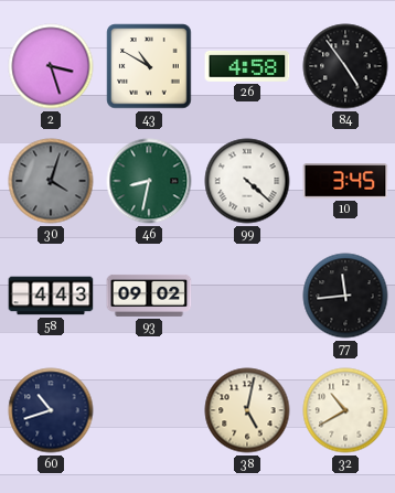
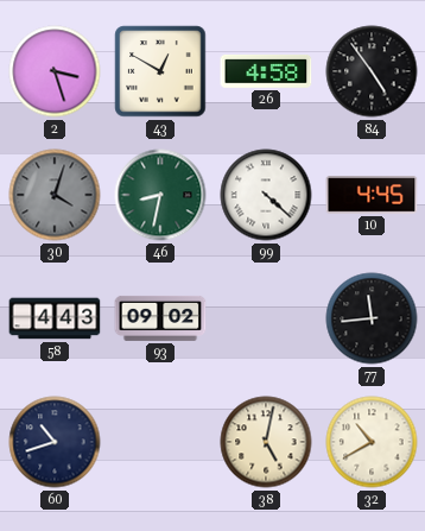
43: 10:50 -> 12:50
10: 3:45 -> 4:45
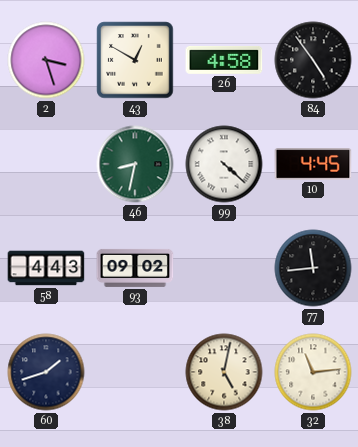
30: 4:03 -> none
60: 10:42 -> 1:42
32: 10:40 -> 11:14
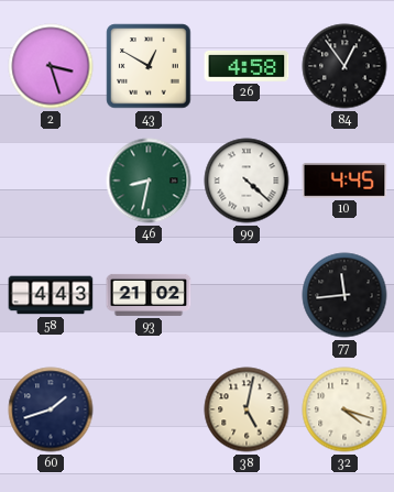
84: 4:54 -> 12:54
93: 09:02 -> 21:02
32: 11:14 -> 4:18
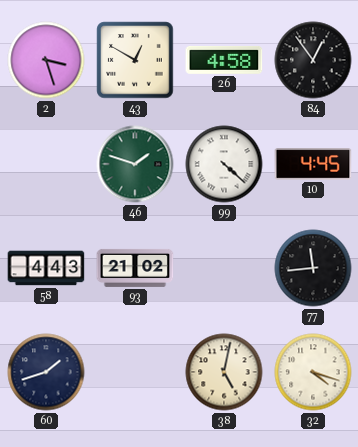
46: 8:32 -> 1:48
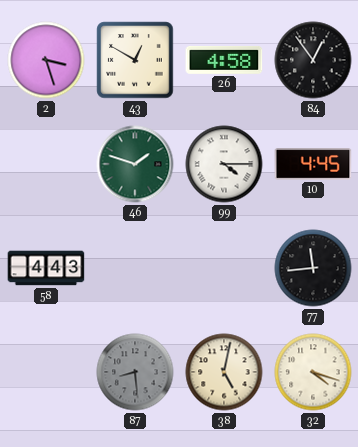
99: 4:22 -> 4:15
93: 21:02 -> none
60: 1:42 -> none
87: none -> 8:29
